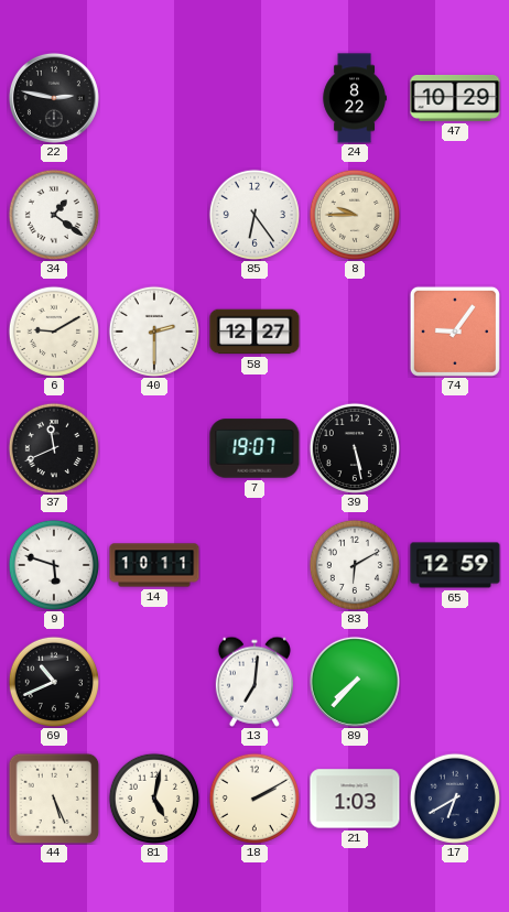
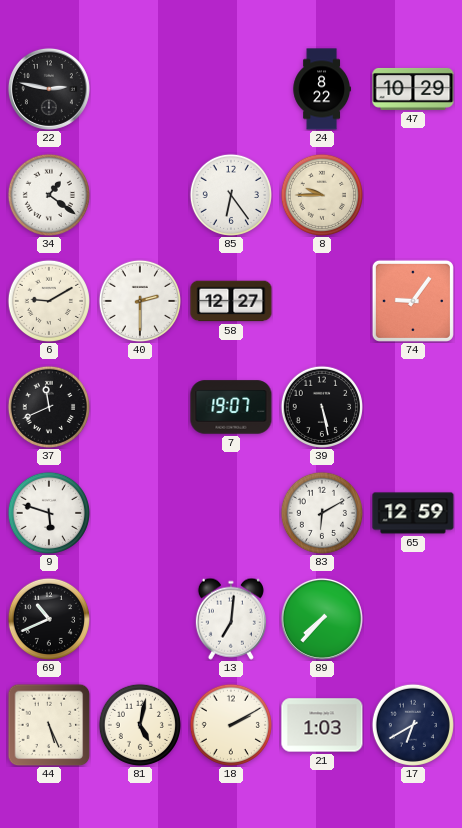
14: 10:11 -> none
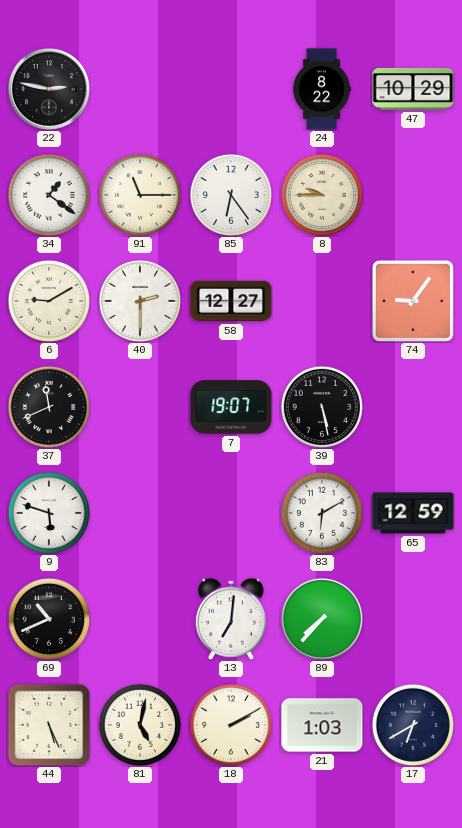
91: none -> 11:15
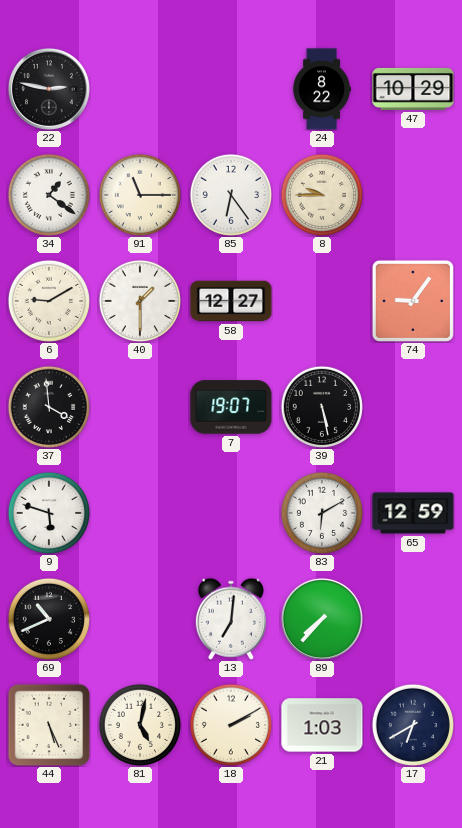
40: 2:30 -> 1:30
37: 11:41 -> 3:59
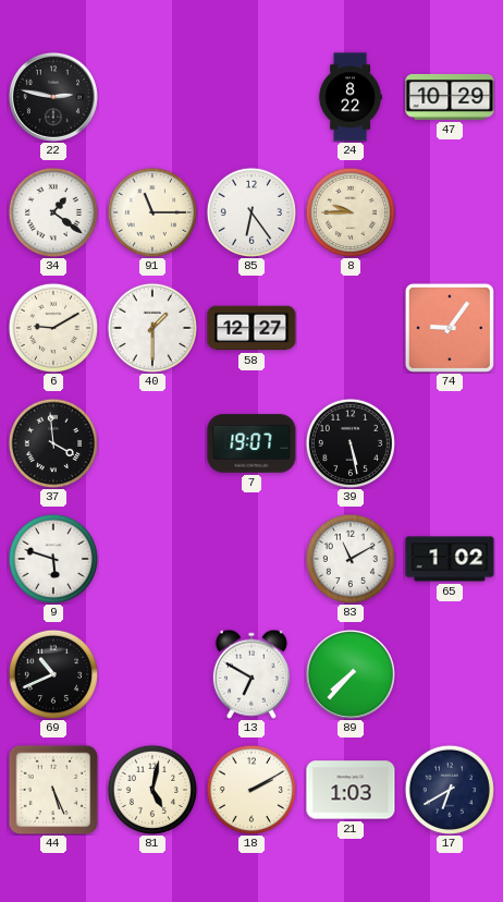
83: 6:10 -> 11:10
65: 12:59 -> 1:02
13: 7:01 -> 6:50
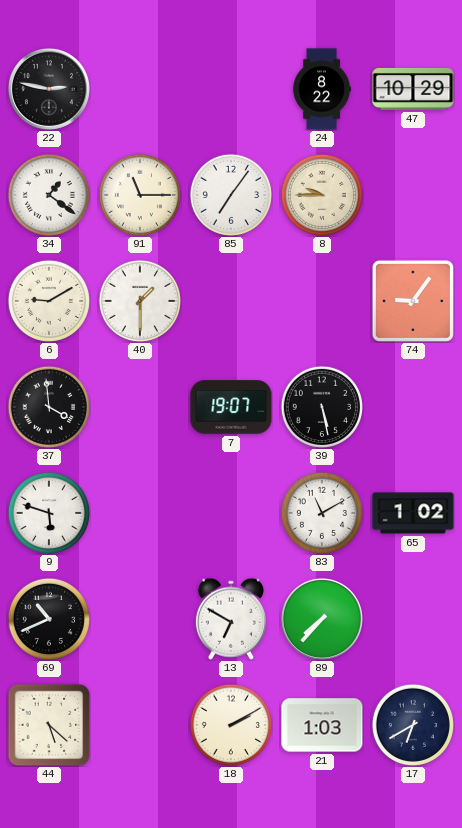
85: 6:24 -> 7:06
58: 12:27 -> none
44: 5:26 -> 5:22
81: 5:02 -> none
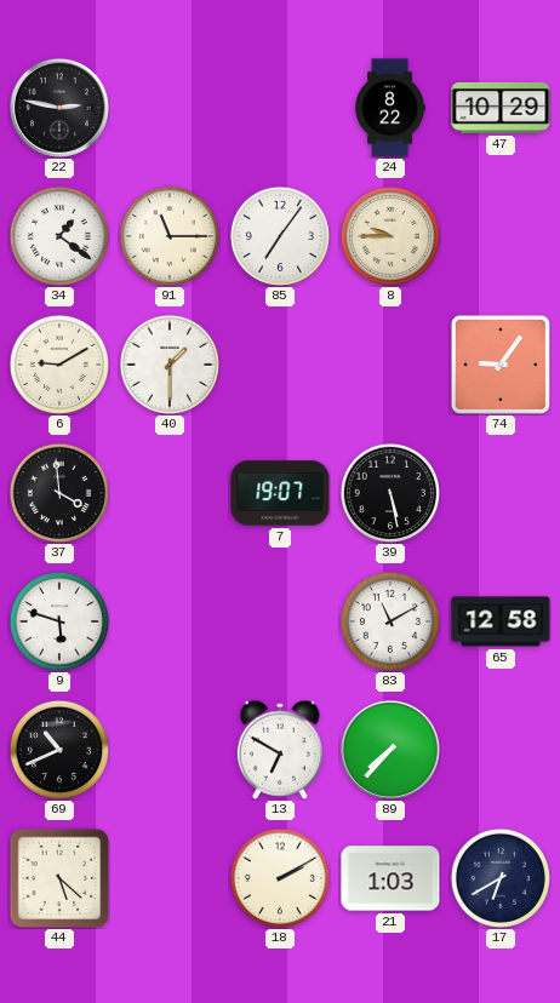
65: 1:02 -> 12:58
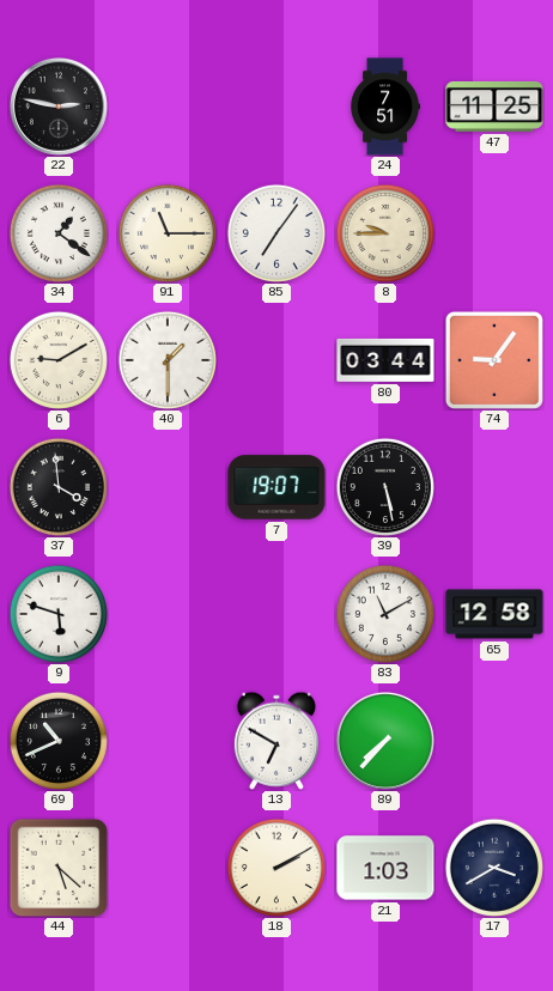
24: 8:22 -> 7:51
47: 10:29 -> 11:25
80: none -> 03:44
17: 6:40 -> 3:40
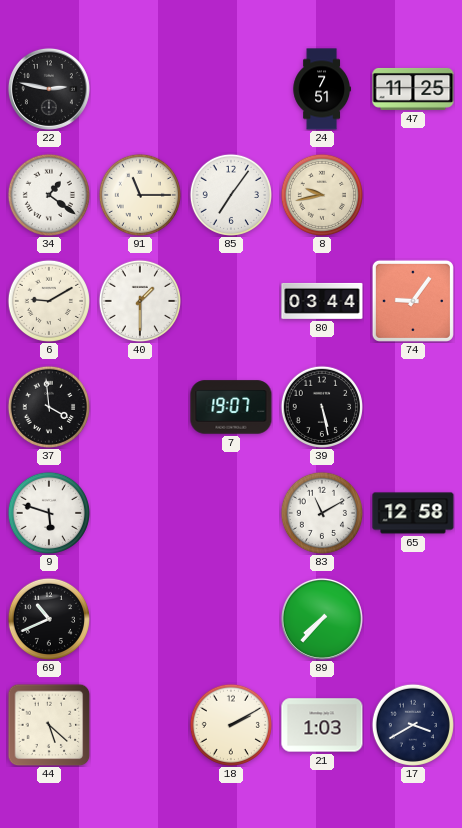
8: 9:45 -> 9:43
13: 6:50 -> none
